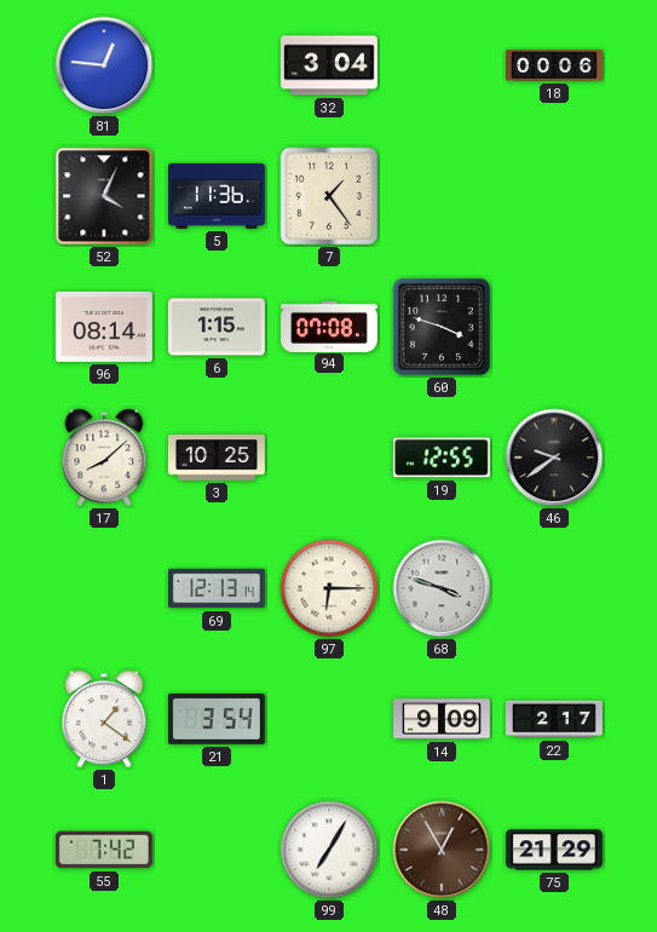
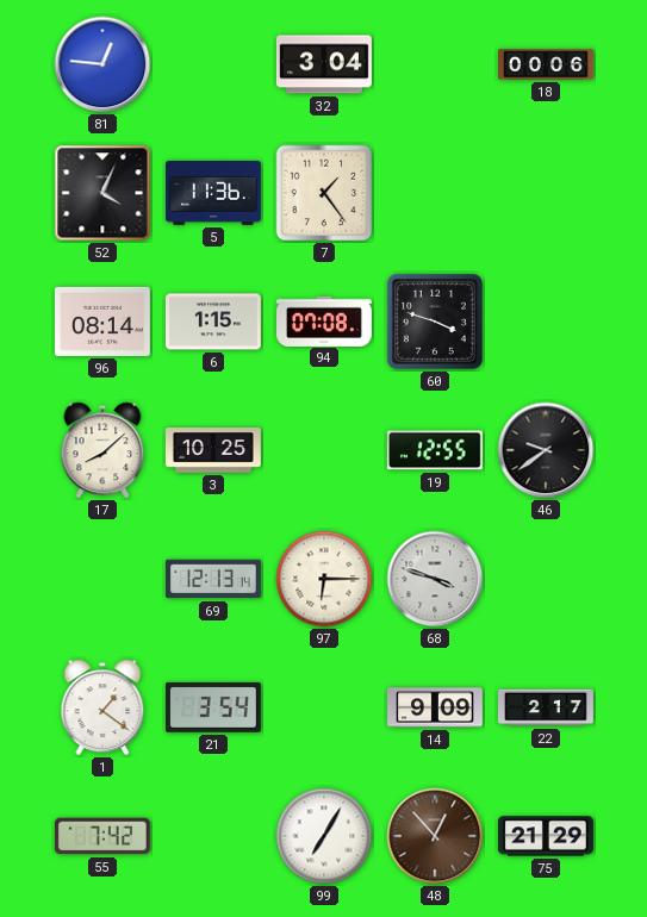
48: 12:55 -> 12:53
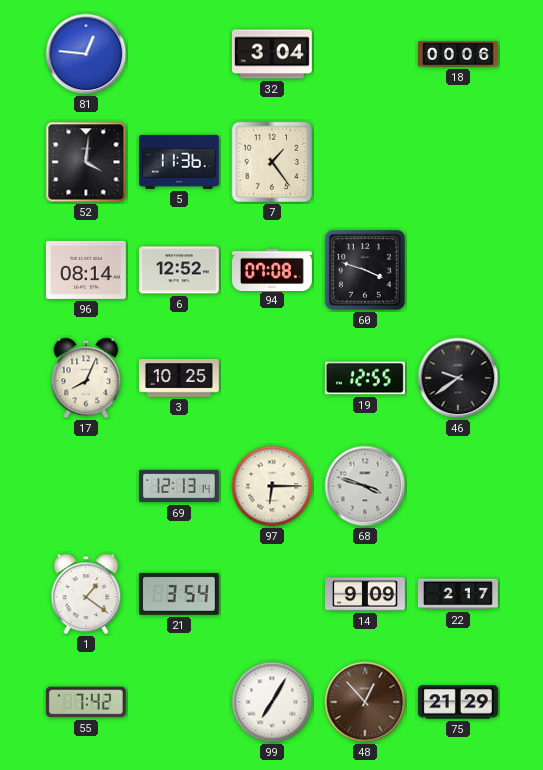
52: 4:04 -> 4:01
6: 1:15 -> 12:52
17: 8:08 -> 8:04
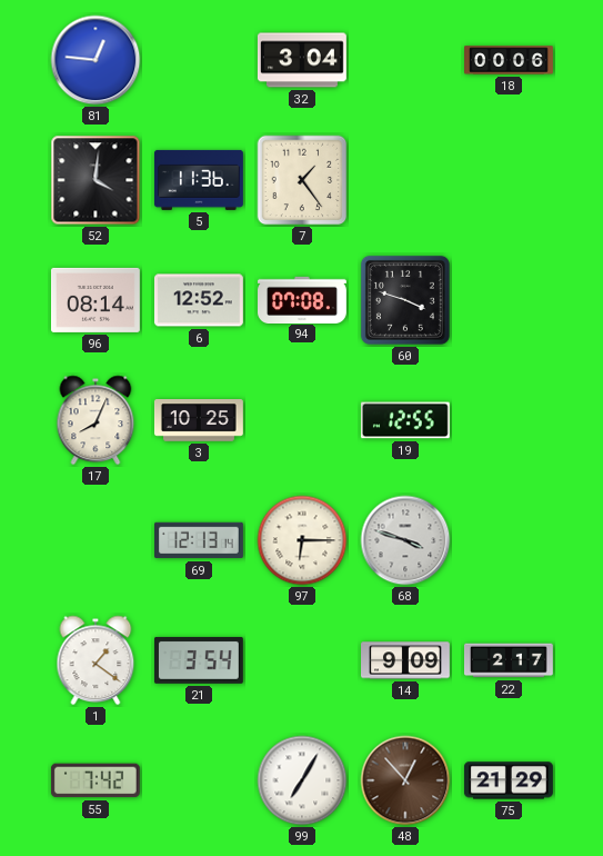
46: 9:39 -> none
